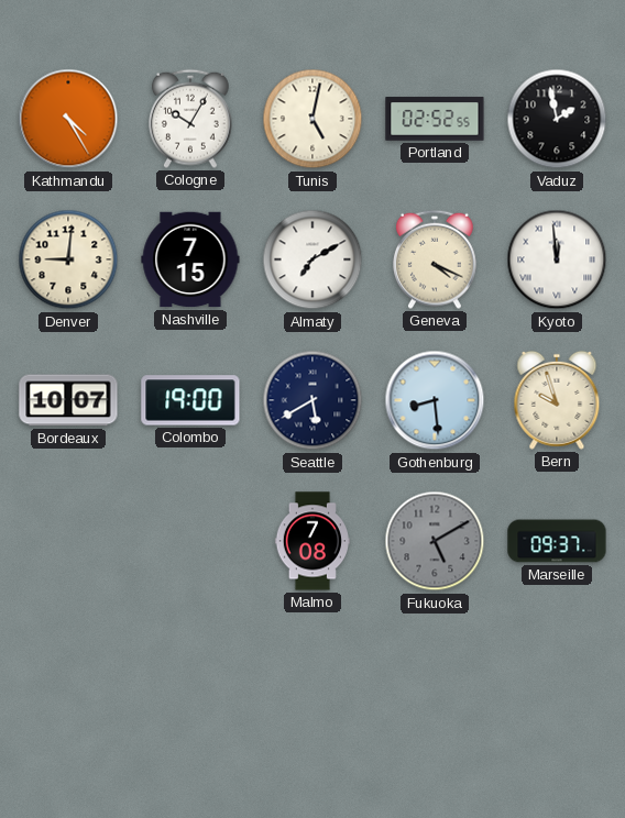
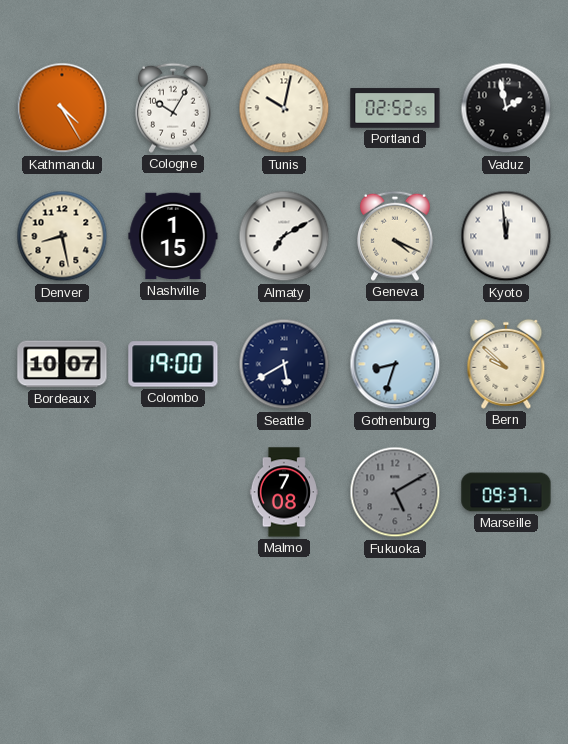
Tunis: 5:02 -> 10:02
Denver: 9:01 -> 8:28
Nashville: 7:15 -> 1:15
Gothenburg: 8:29 -> 8:33
Bern: 9:57 -> 9:52
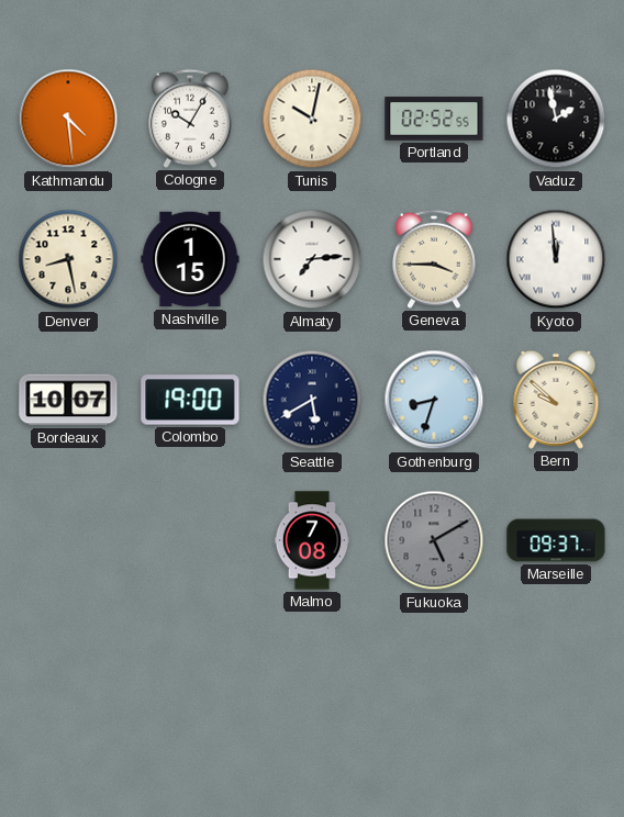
Kathmandu: 4:25 -> 4:29
Almaty: 7:10 -> 7:14
Geneva: 4:19 -> 3:45
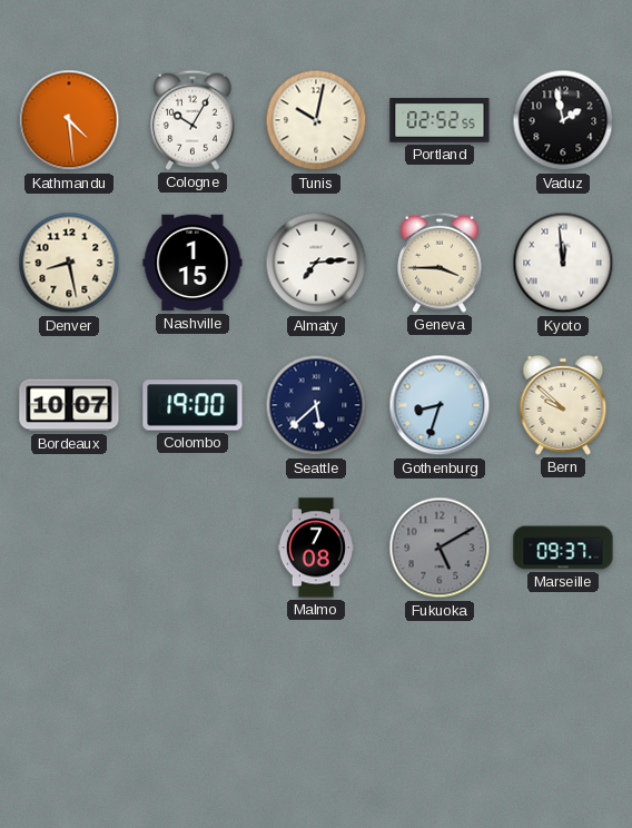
Seattle: 5:40 -> 5:38
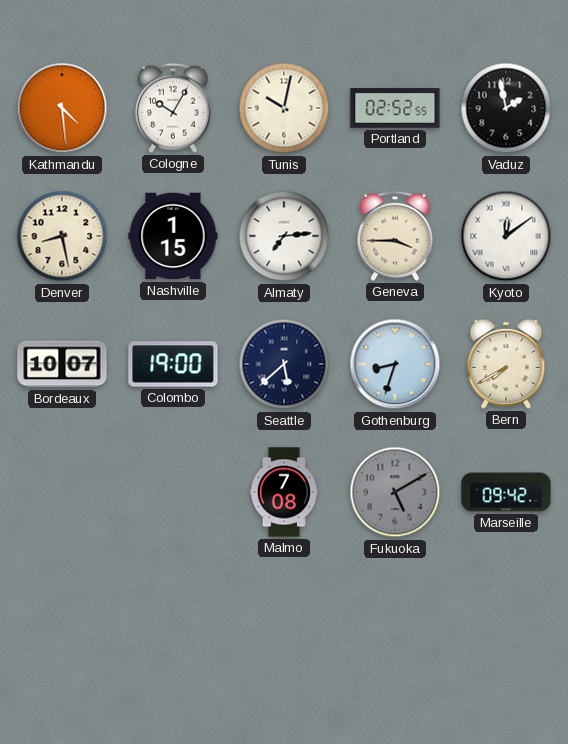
Kyoto: 11:59 -> 12:09
Bern: 9:52 -> 7:40
Marseille: 09:37 -> 09:42
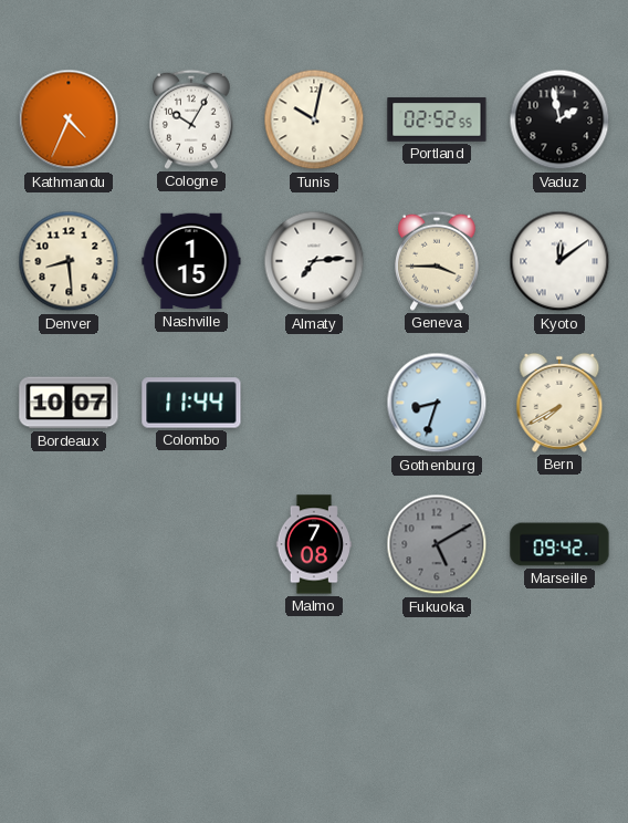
Kathmandu: 4:29 -> 4:34
Denver: 8:28 -> 8:29
Colombo: 19:00 -> 11:44
Seattle: 5:38 -> none
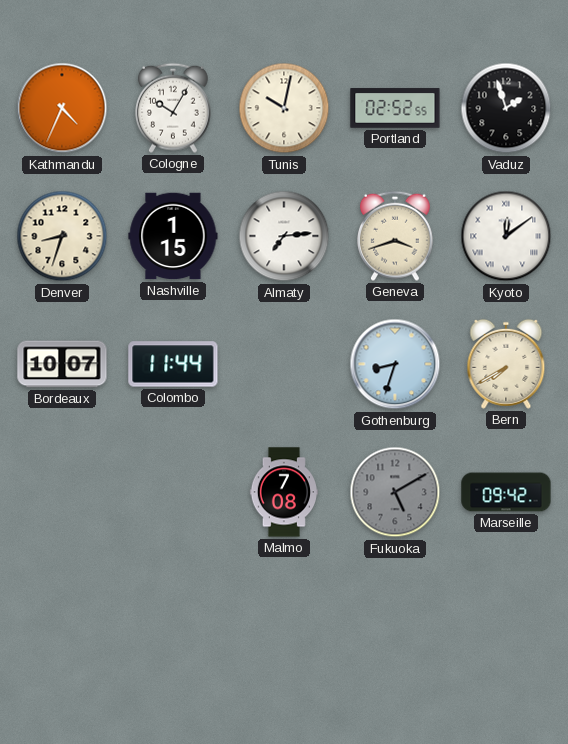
Vaduz: 1:58 -> 1:57
Denver: 8:29 -> 8:33
Geneva: 3:45 -> 3:42
